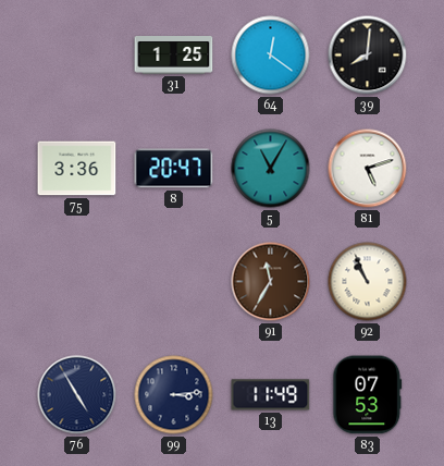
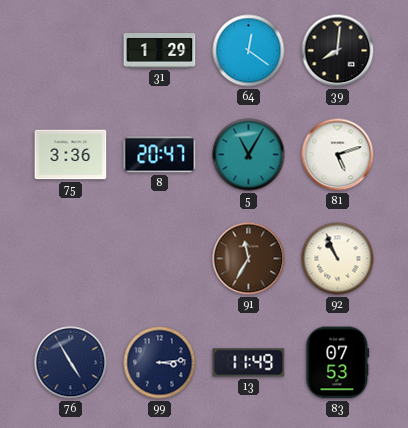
31: 1:25 -> 1:29
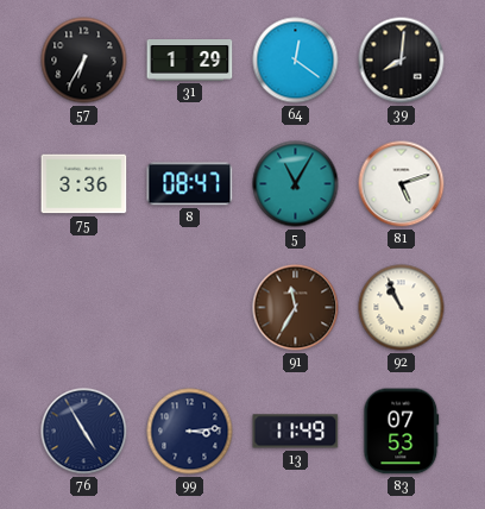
57: none -> 6:35
8: 20:47 -> 08:47
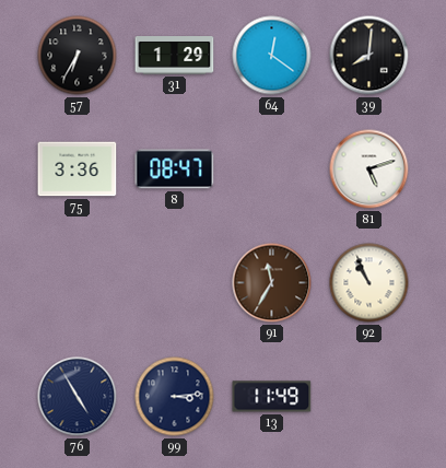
5: 11:05 -> none
83: 07:53 -> none
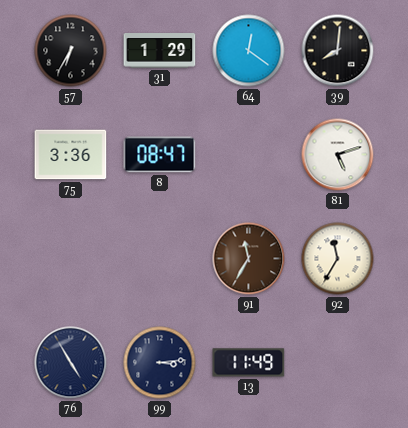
92: 10:56 -> 11:35
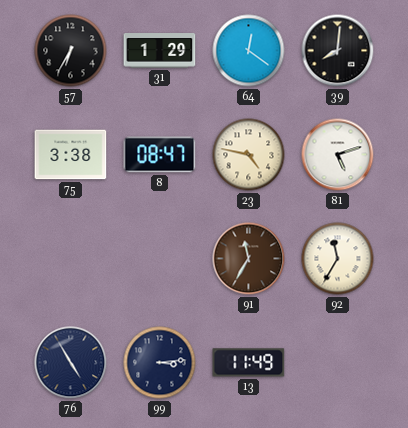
75: 3:36 -> 3:38
23: none -> 4:47
